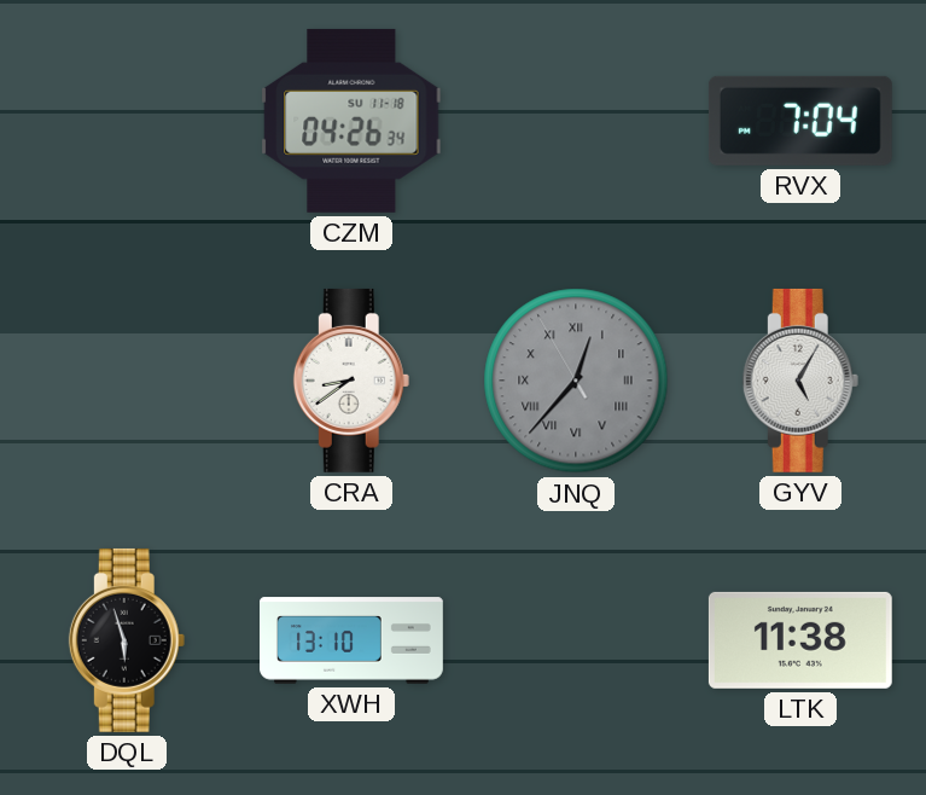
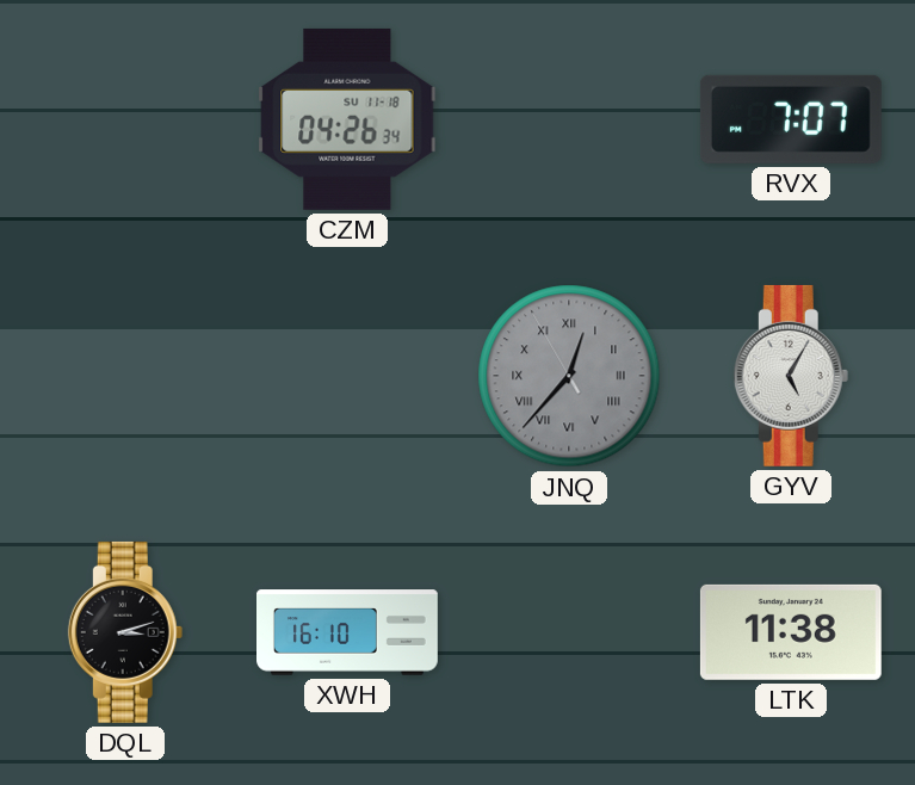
RVX: 7:04 -> 7:07
CRA: 8:39 -> none
DQL: 5:57 -> 3:12
XWH: 13:10 -> 16:10
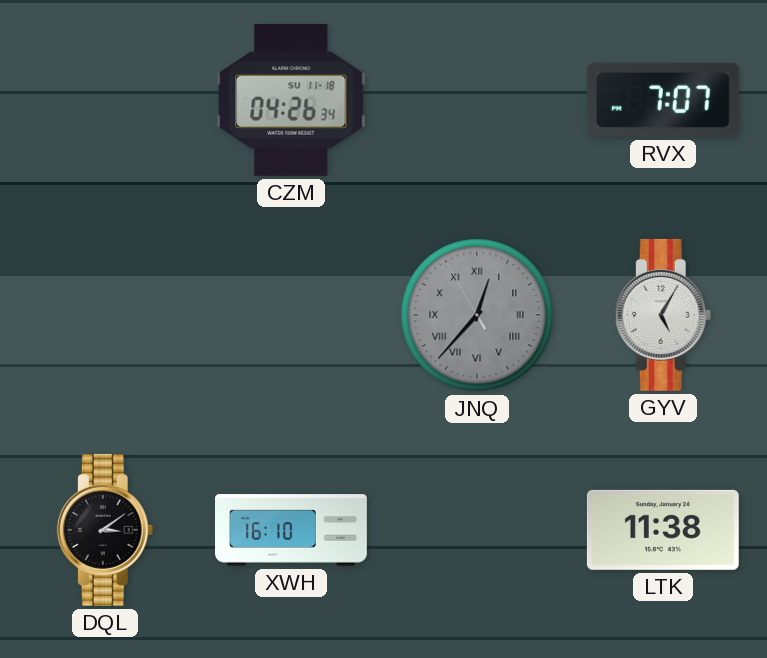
DQL: 3:12 -> 3:09
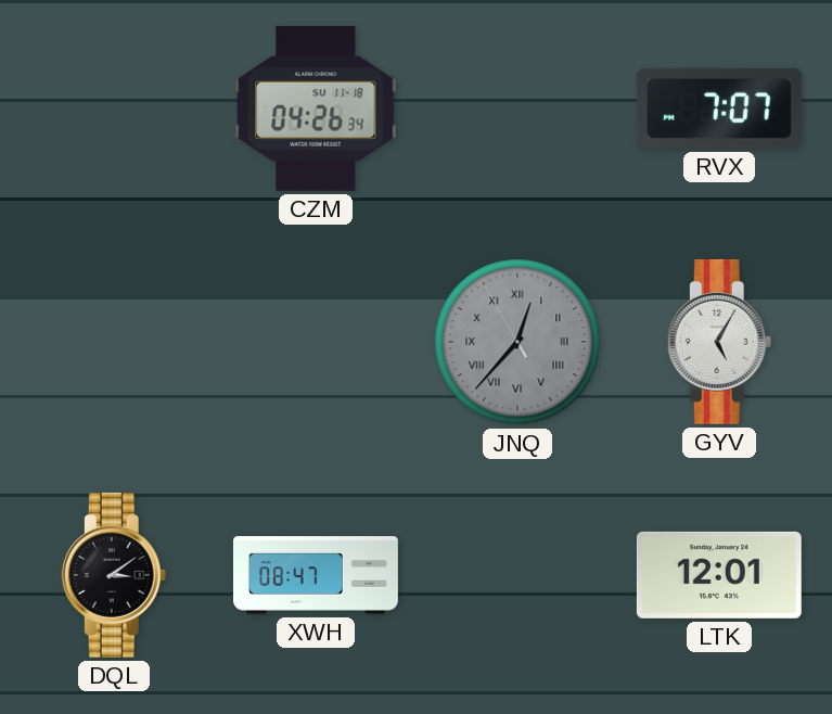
XWH: 16:10 -> 08:47
LTK: 11:38 -> 12:01
